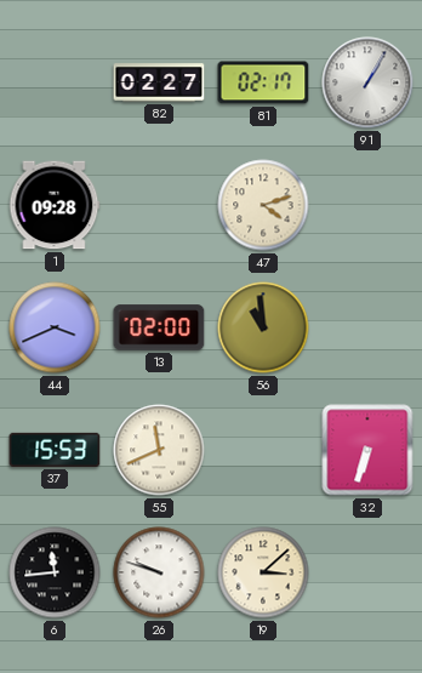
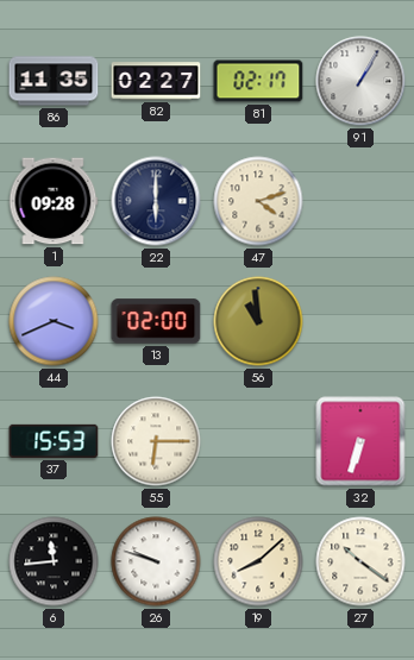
86: none -> 11:35
22: none -> 6:00
55: 11:41 -> 6:15
19: 3:08 -> 8:08
27: none -> 10:21
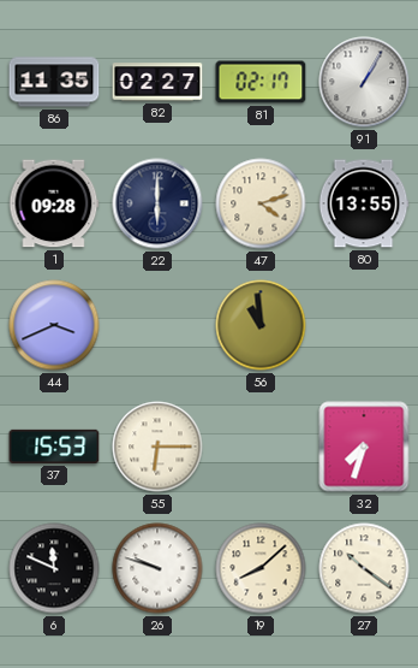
80: none -> 13:55
13: 02:00 -> none
32: 6:33 -> 7:33
6: 11:44 -> 11:49
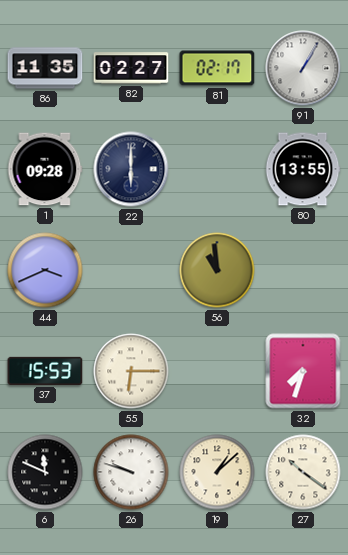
47: 4:12 -> none
19: 8:08 -> 1:08
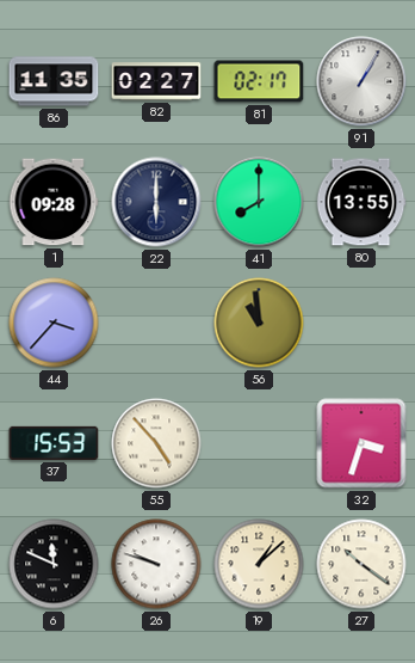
41: none -> 8:00
44: 3:41 -> 3:37
55: 6:15 -> 4:53
32: 7:33 -> 3:33
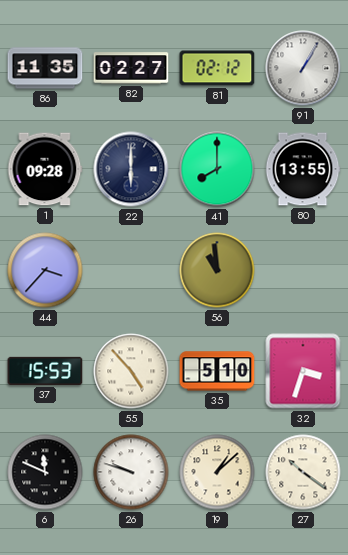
81: 02:17 -> 02:12
35: none -> 5:10
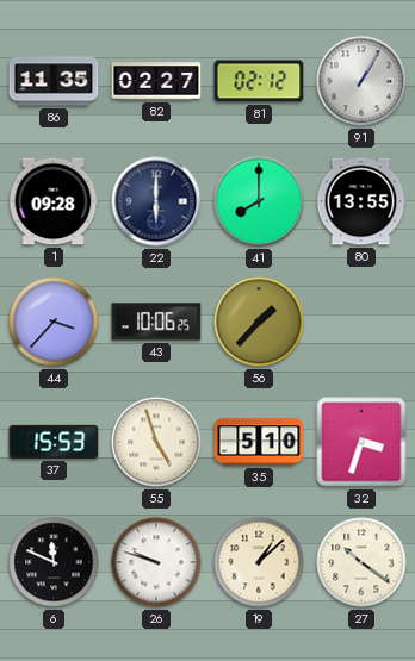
43: none -> 10:06
56: 10:59 -> 1:37
55: 4:53 -> 4:57
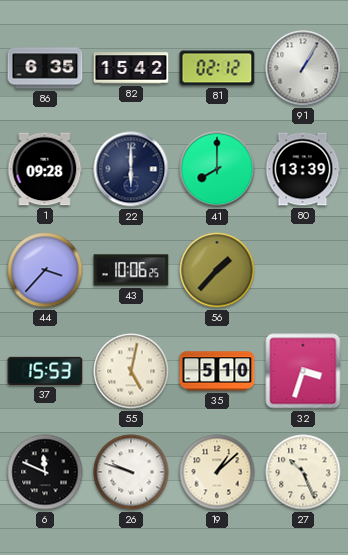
86: 11:35 -> 6:35
82: 02:27 -> 15:42
80: 13:55 -> 13:39
55: 4:57 -> 5:02
27: 10:21 -> 10:26
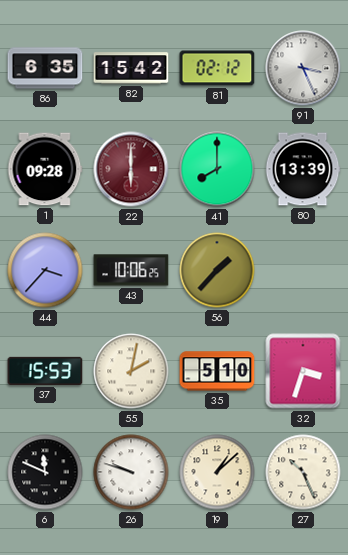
91: 1:05 -> 3:26
22 dial: navy -> burgundy
55: 5:02 -> 2:02
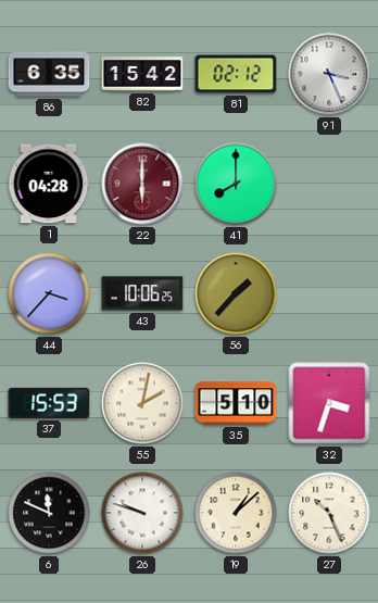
1: 09:28 -> 04:28
80: 13:39 -> none
